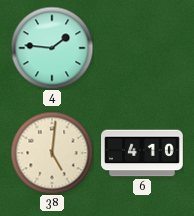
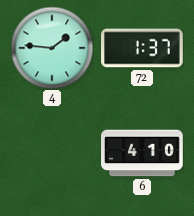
72: none -> 1:37
38: 5:01 -> none
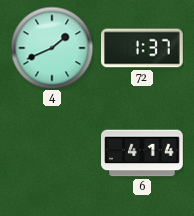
4: 1:46 -> 1:41
6: 4:10 -> 4:14
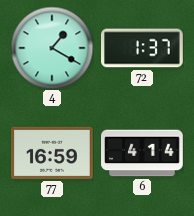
4: 1:41 -> 1:20
77: none -> 16:59
